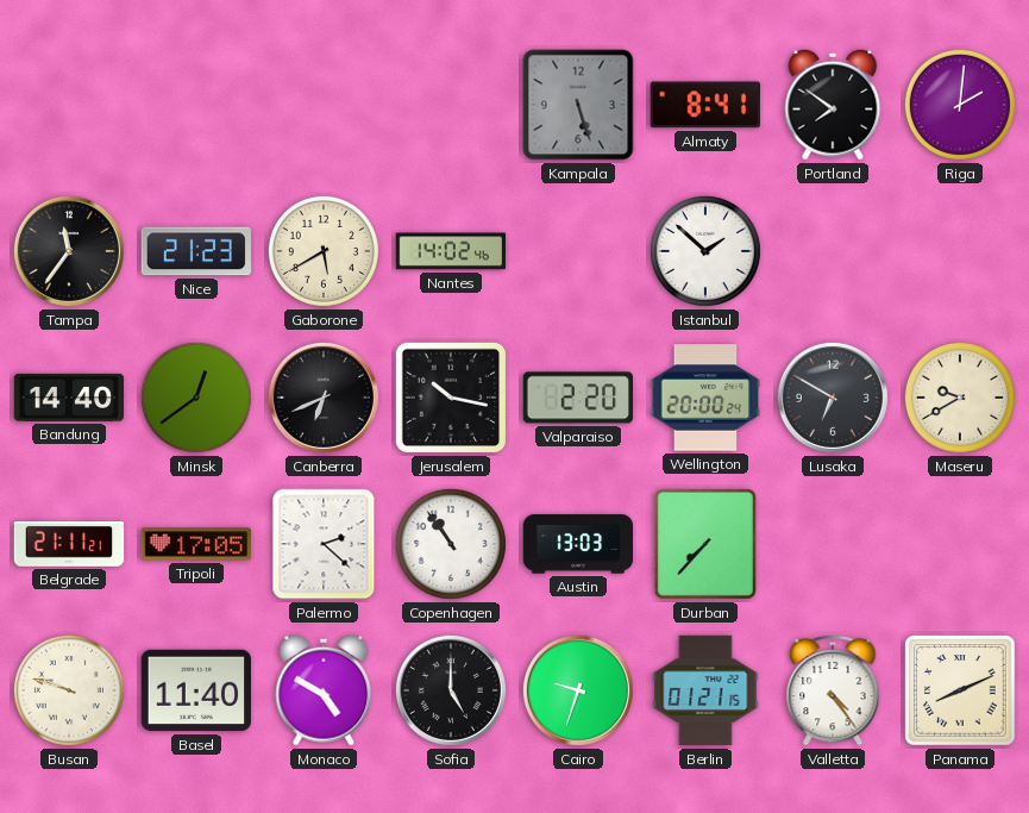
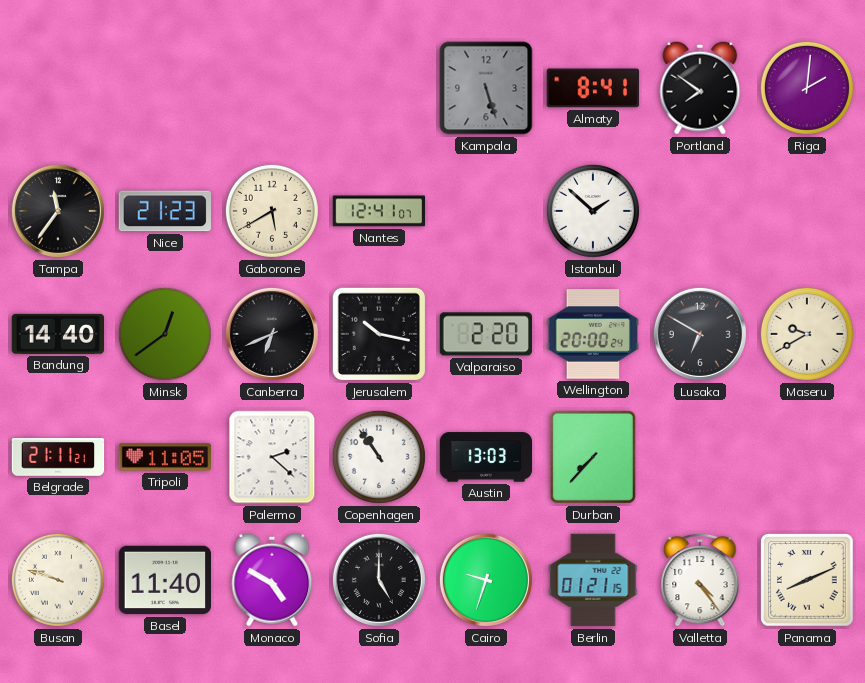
Nantes: 14:02 -> 12:41
Tripoli: 17:05 -> 11:05
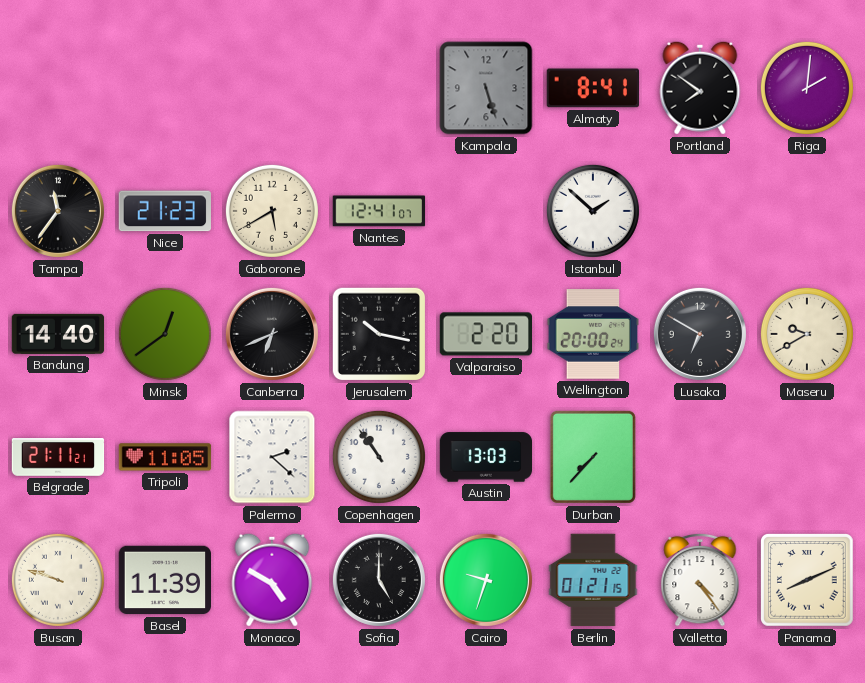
Basel: 11:40 -> 11:39
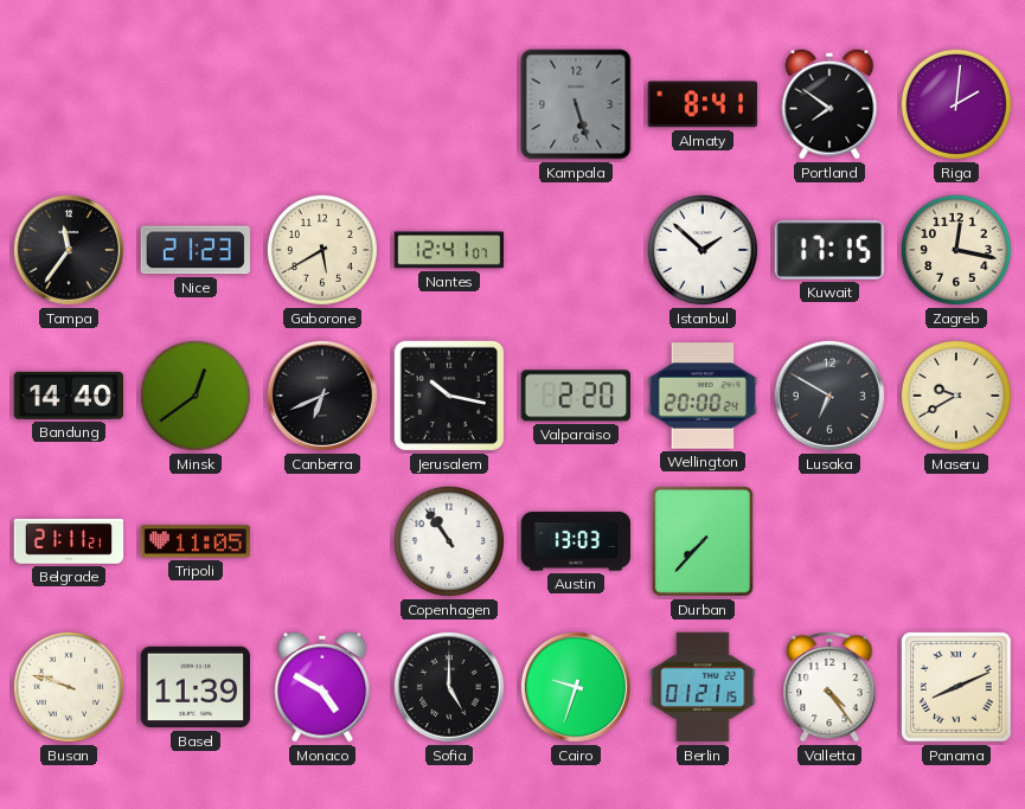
Kuwait: none -> 17:15
Zagreb: none -> 12:17
Palermo: 2:22 -> none
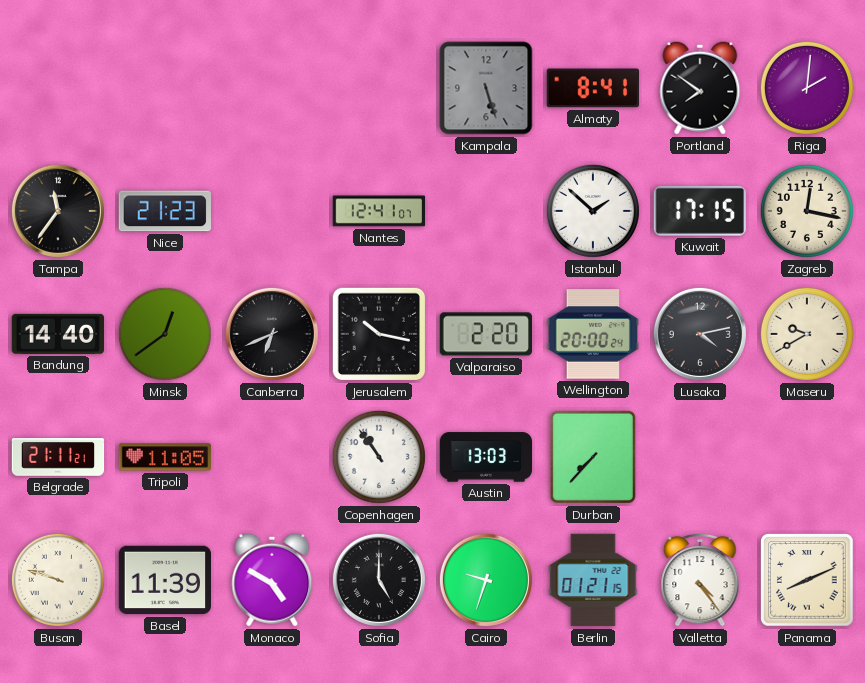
Gaborone: 5:40 -> none
Lusaka: 6:50 -> 4:13
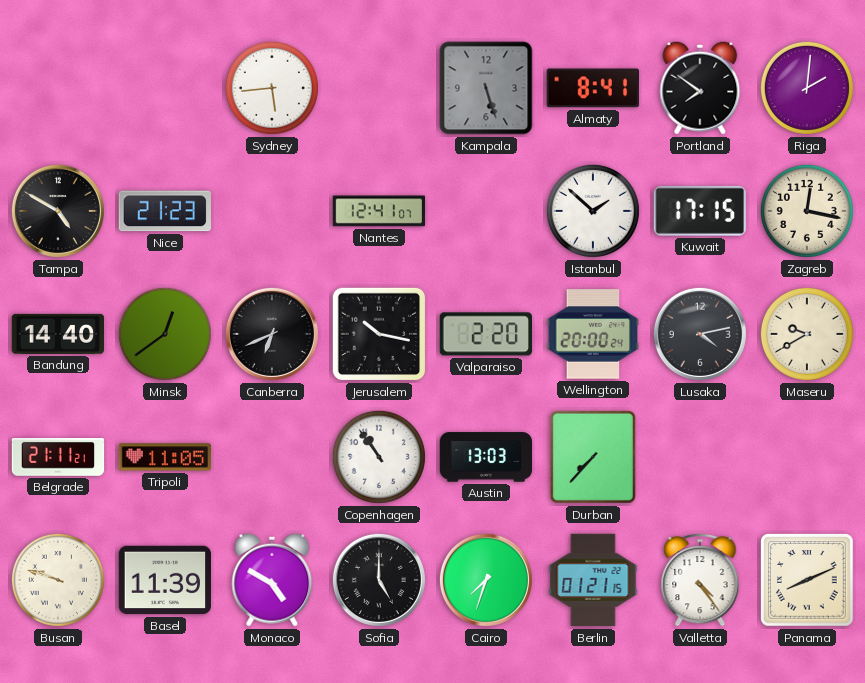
Sydney: none -> 5:44
Tampa: 11:36 -> 4:50
Cairo: 9:33 -> 7:33
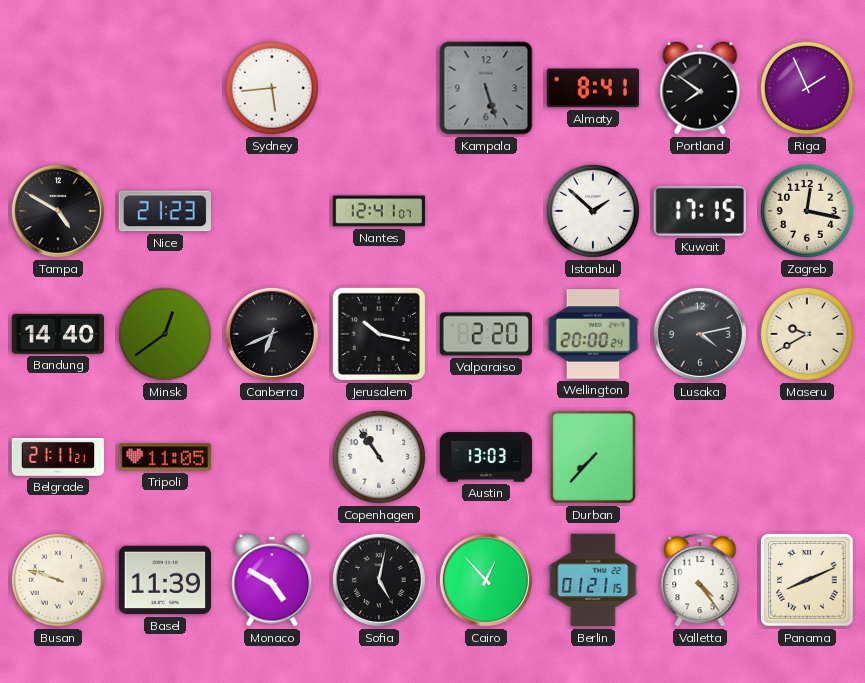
Riga: 2:01 -> 1:56
Sofia: 5:00 -> 5:02
Cairo: 7:33 -> 12:53
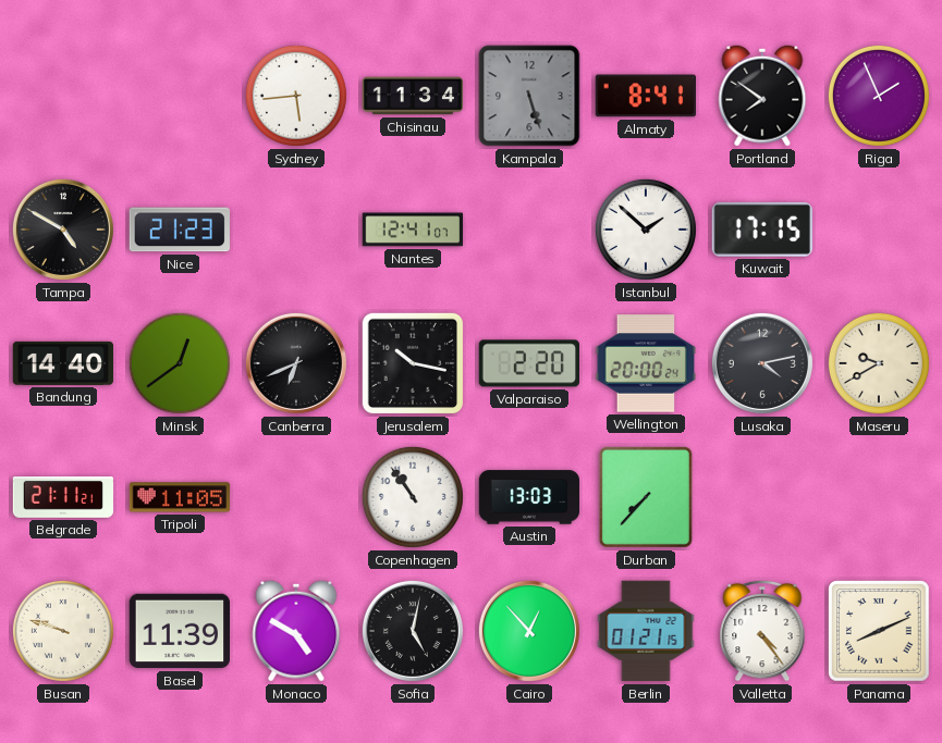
Chisinau: none -> 11:34
Zagreb: 12:17 -> none
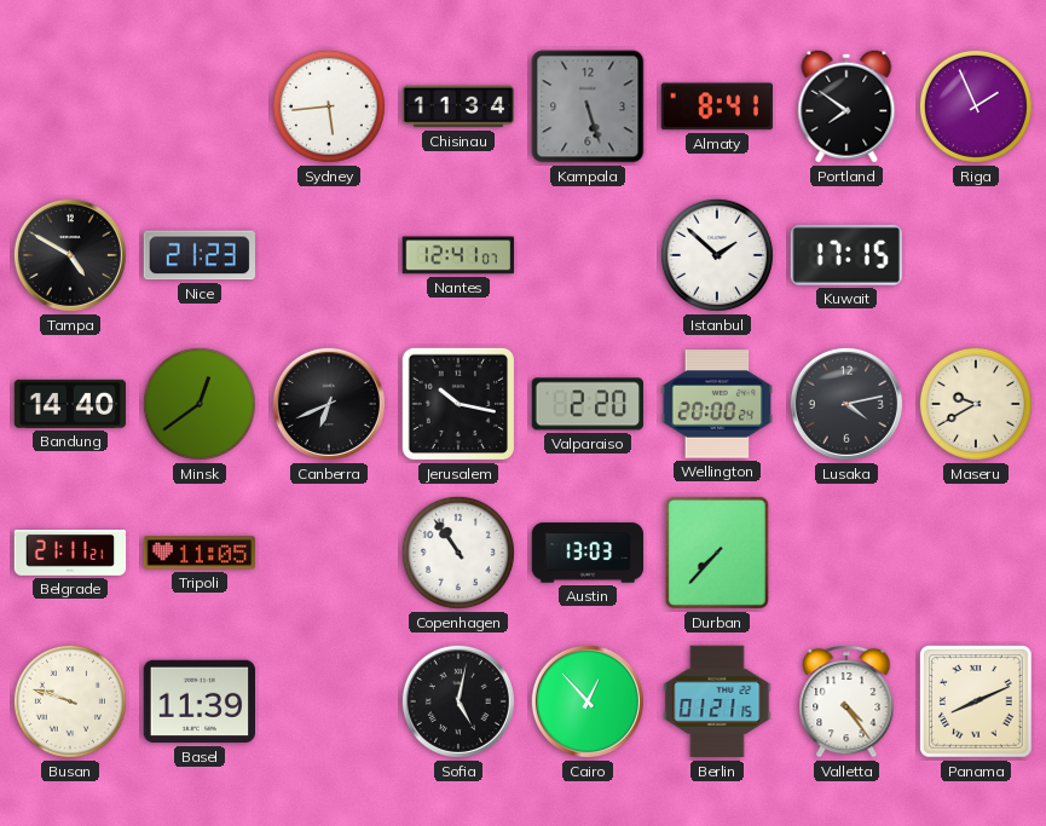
Monaco: 4:50 -> none
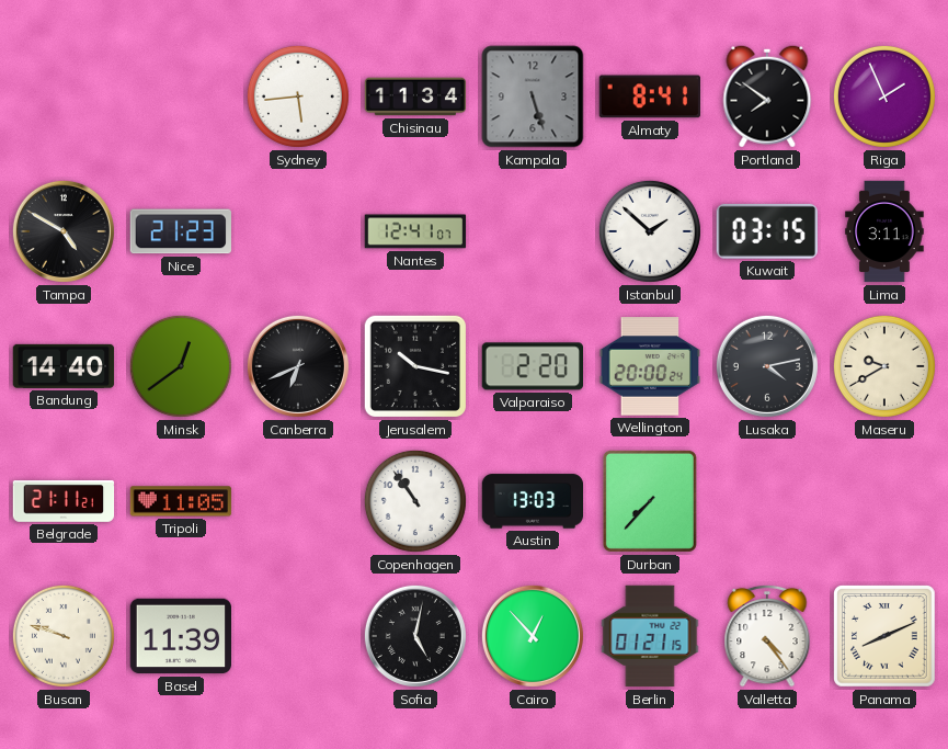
Kuwait: 17:15 -> 03:15
Lima: none -> 3:11
